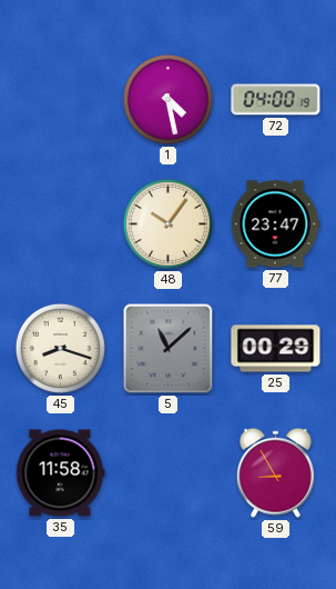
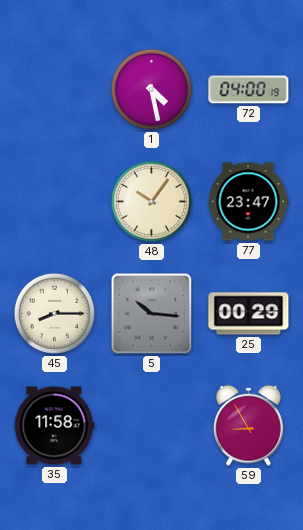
45: 8:18 -> 8:15
5: 11:08 -> 10:16
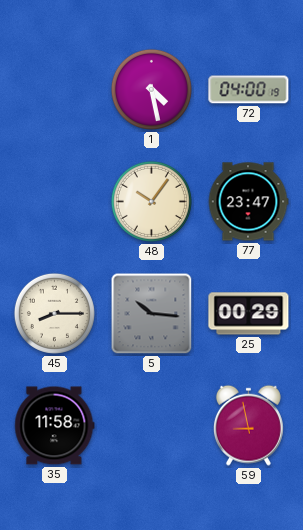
59: 8:55 -> 8:58
